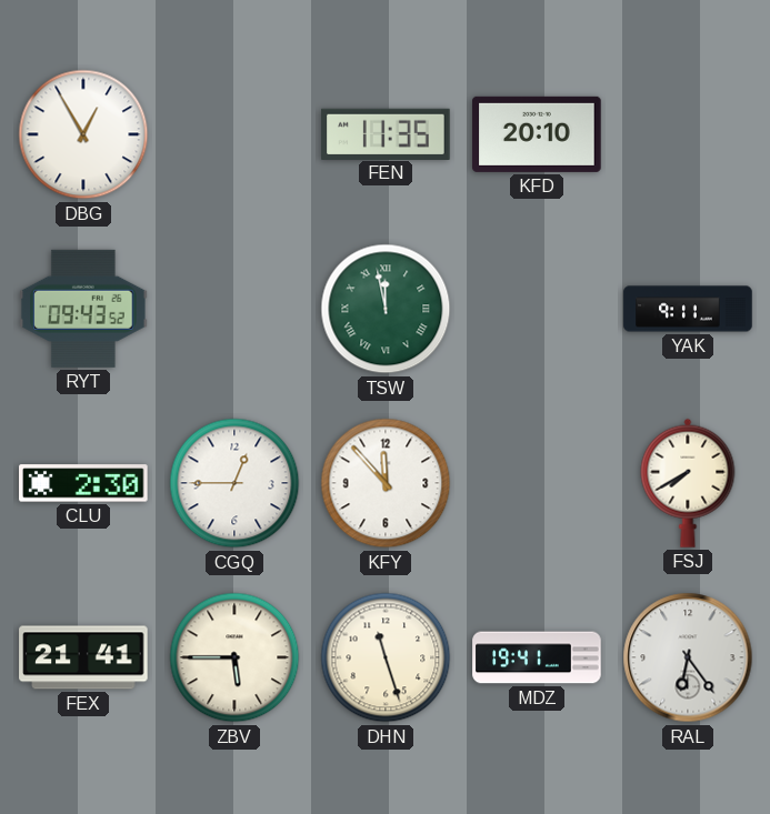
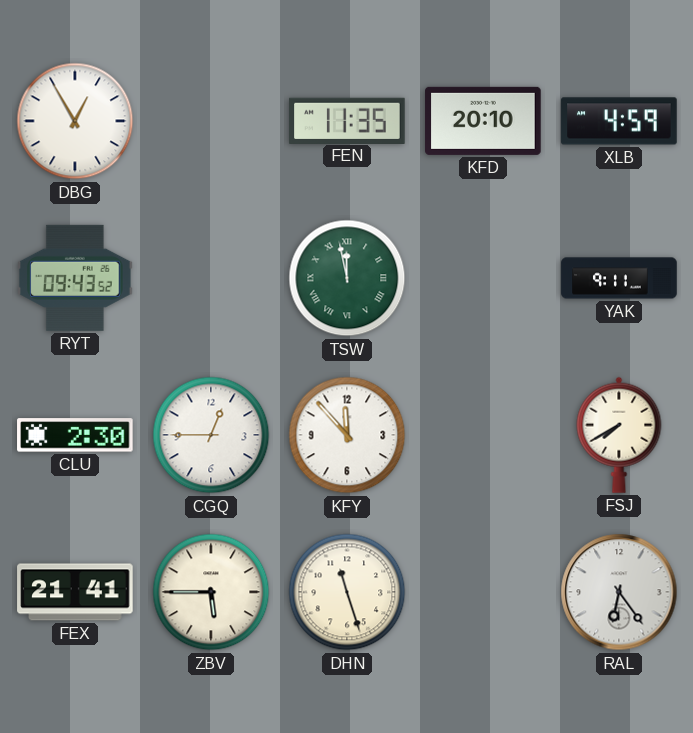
XLB: none -> 4:59
MDZ: 19:41 -> none
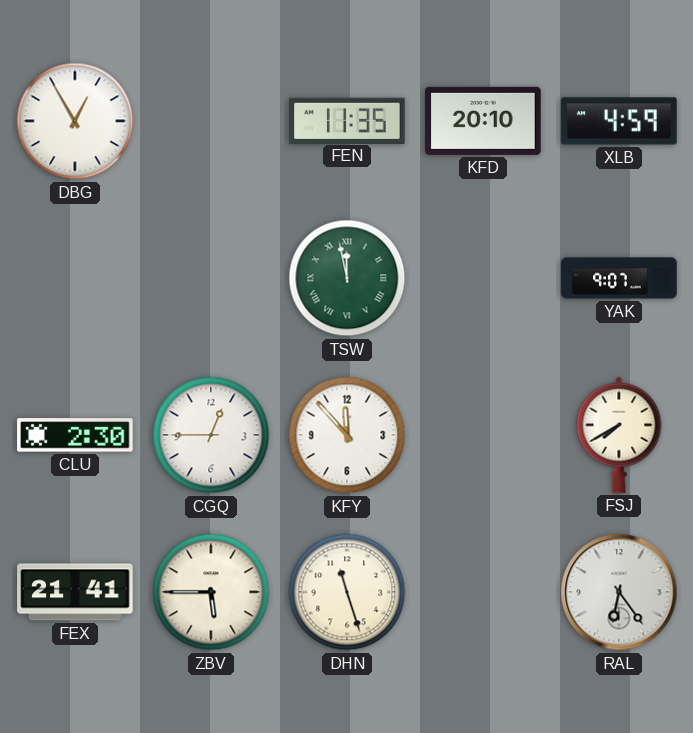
RYT: 09:43 -> none
YAK: 9:11 -> 9:07
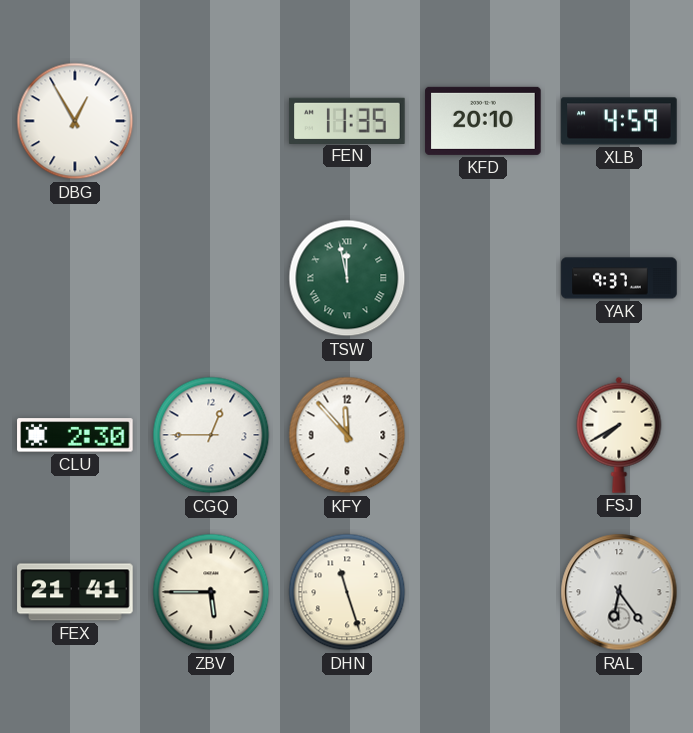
YAK: 9:07 -> 9:37
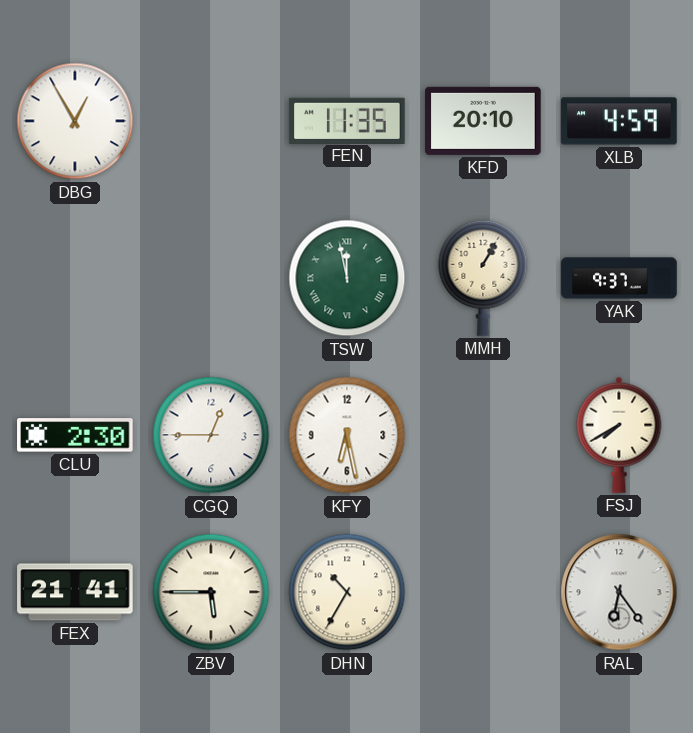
MMH: none -> 1:05
KFY: 11:53 -> 6:28
DHN: 11:27 -> 10:35
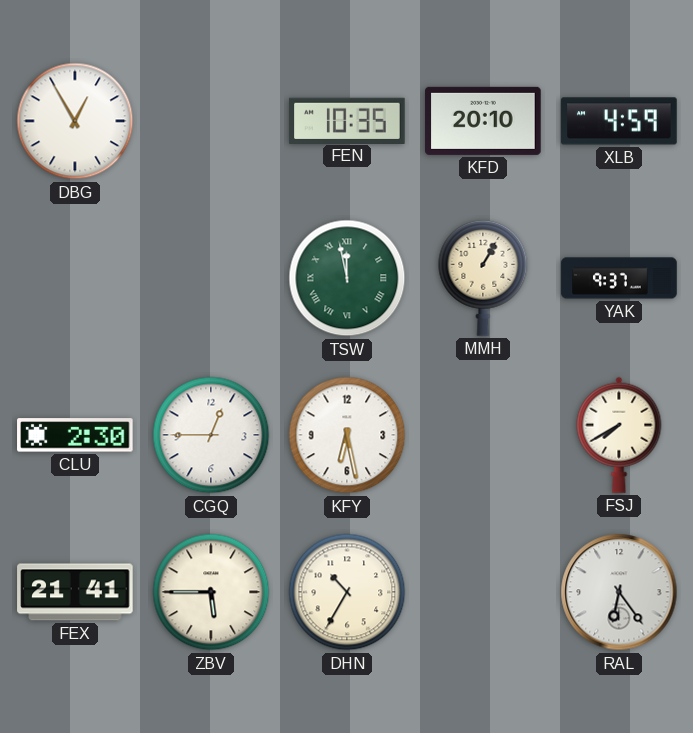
FEN: 11:35 -> 10:35
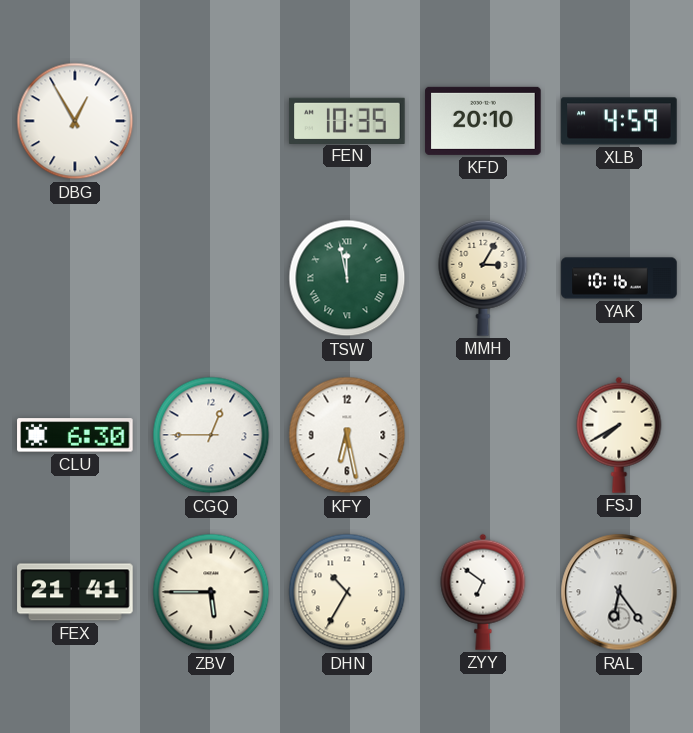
MMH: 1:05 -> 3:05
YAK: 9:37 -> 10:16
CLU: 2:30 -> 6:30
ZYY: none -> 6:51
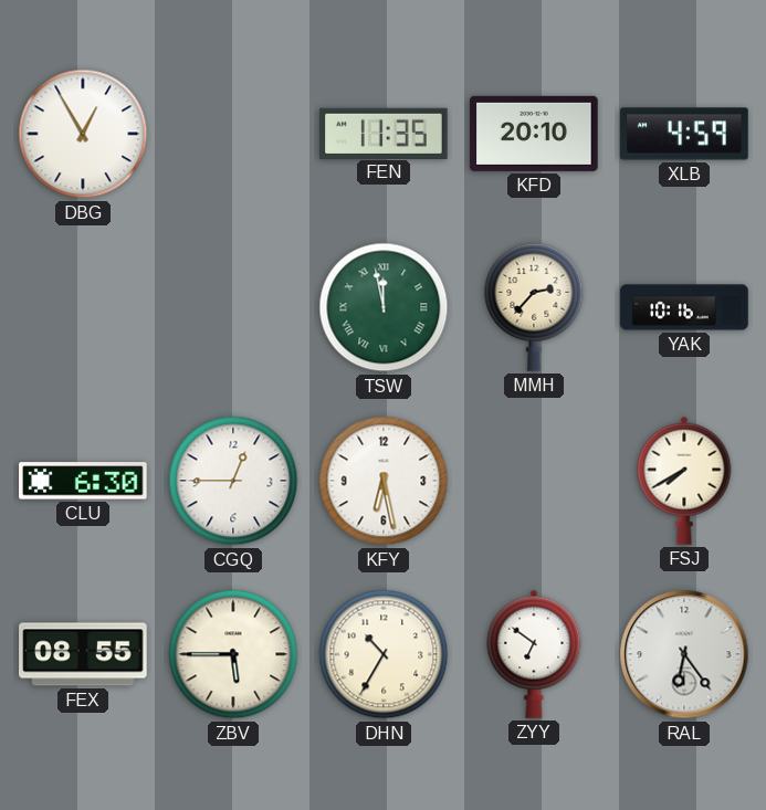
FEN: 10:35 -> 11:35
MMH: 3:05 -> 2:37
FEX: 21:41 -> 08:55
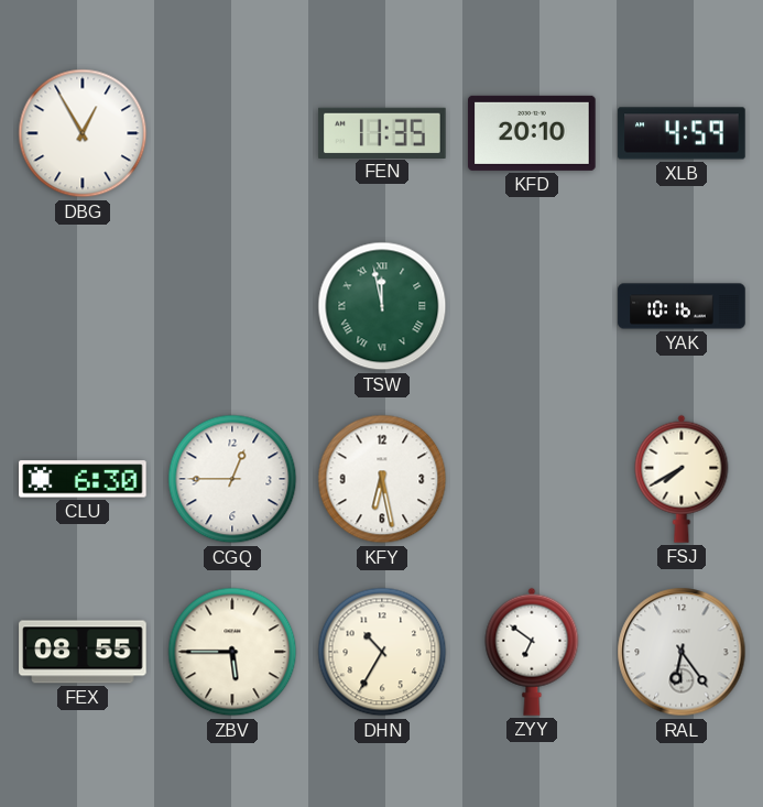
MMH: 2:37 -> none
